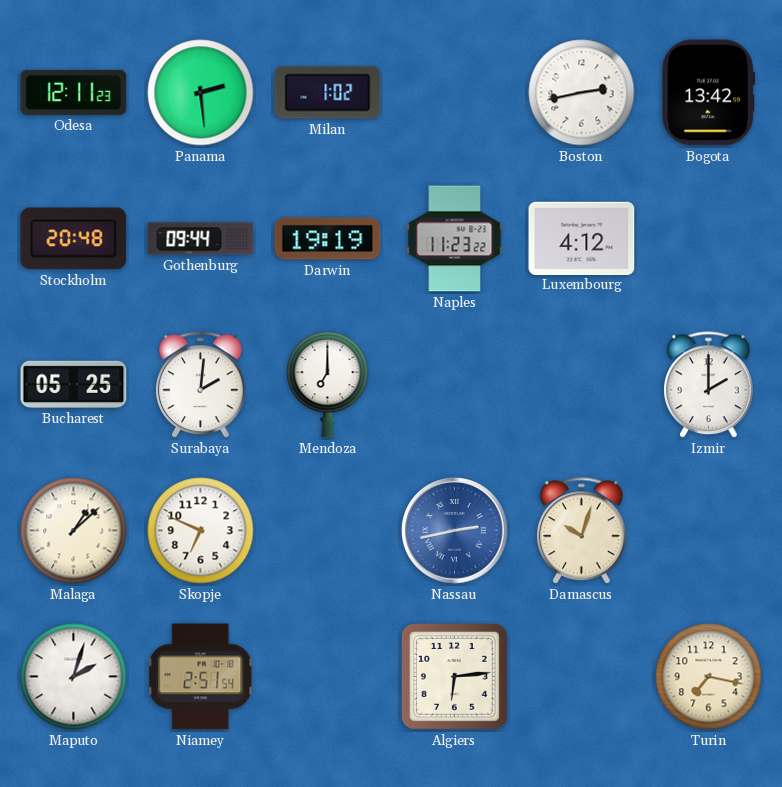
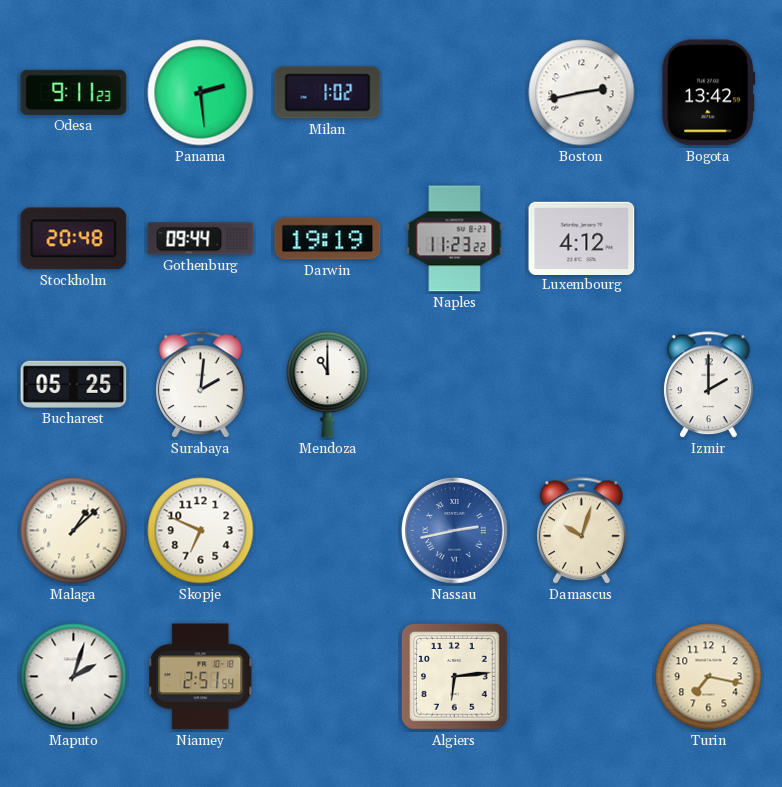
Odesa: 12:11 -> 9:11
Mendoza: 7:00 -> 11:00
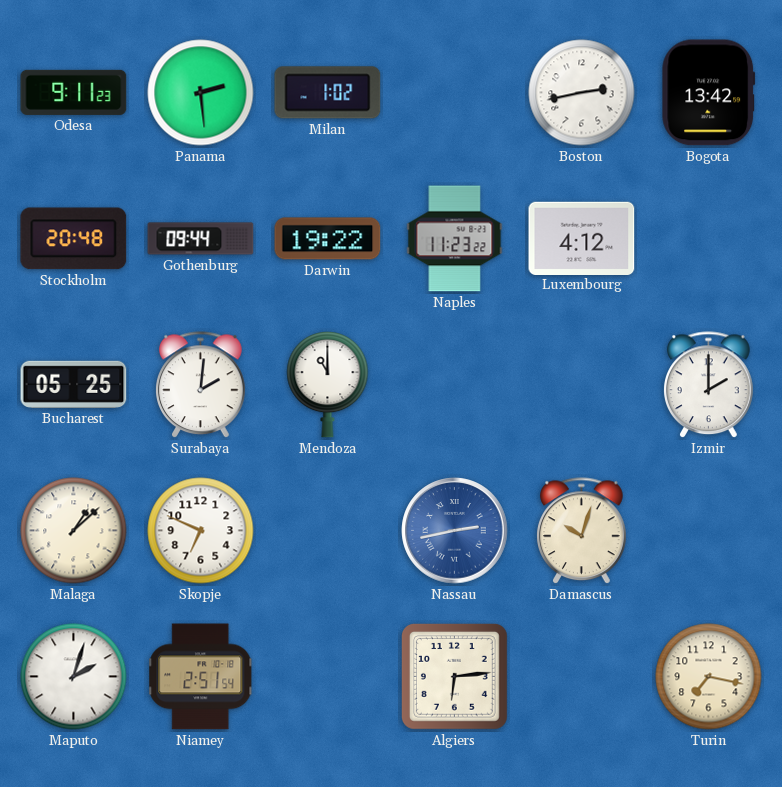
Darwin: 19:19 -> 19:22
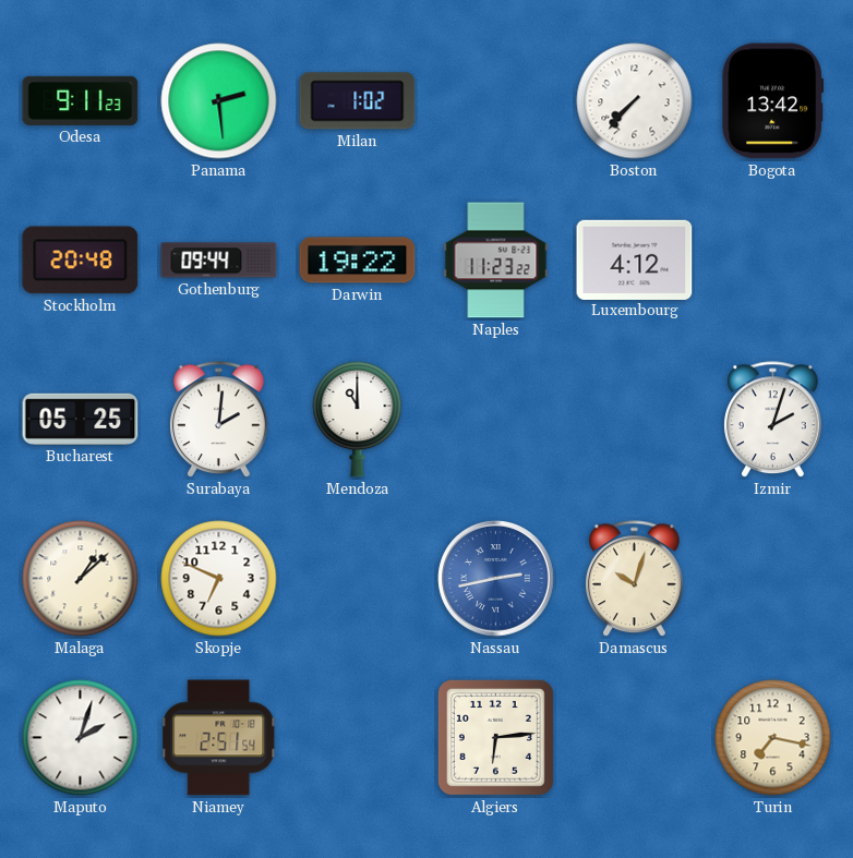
Boston: 2:43 -> 7:37
Izmir: 2:00 -> 2:03
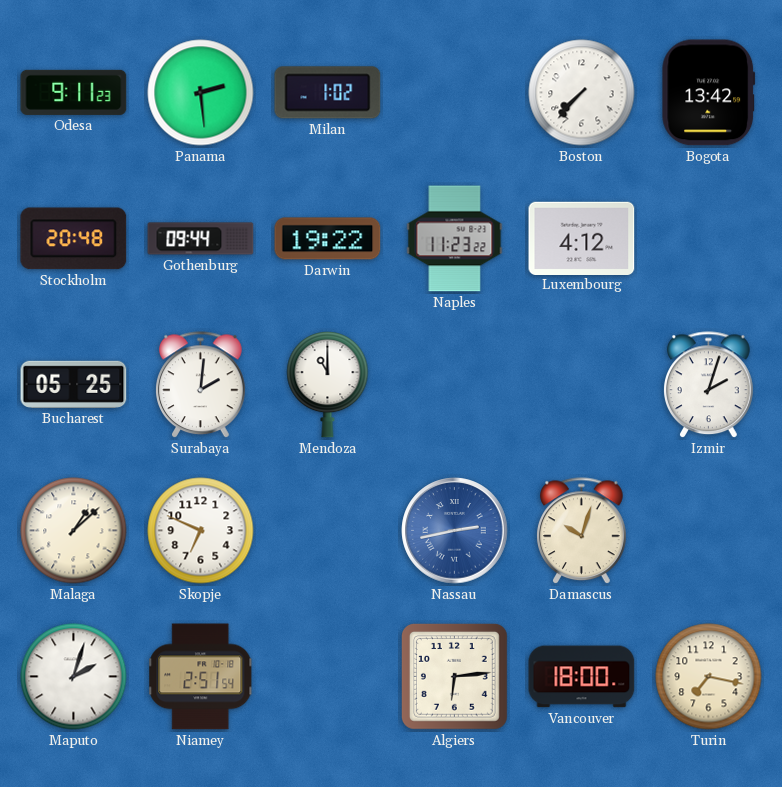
Vancouver: none -> 18:00
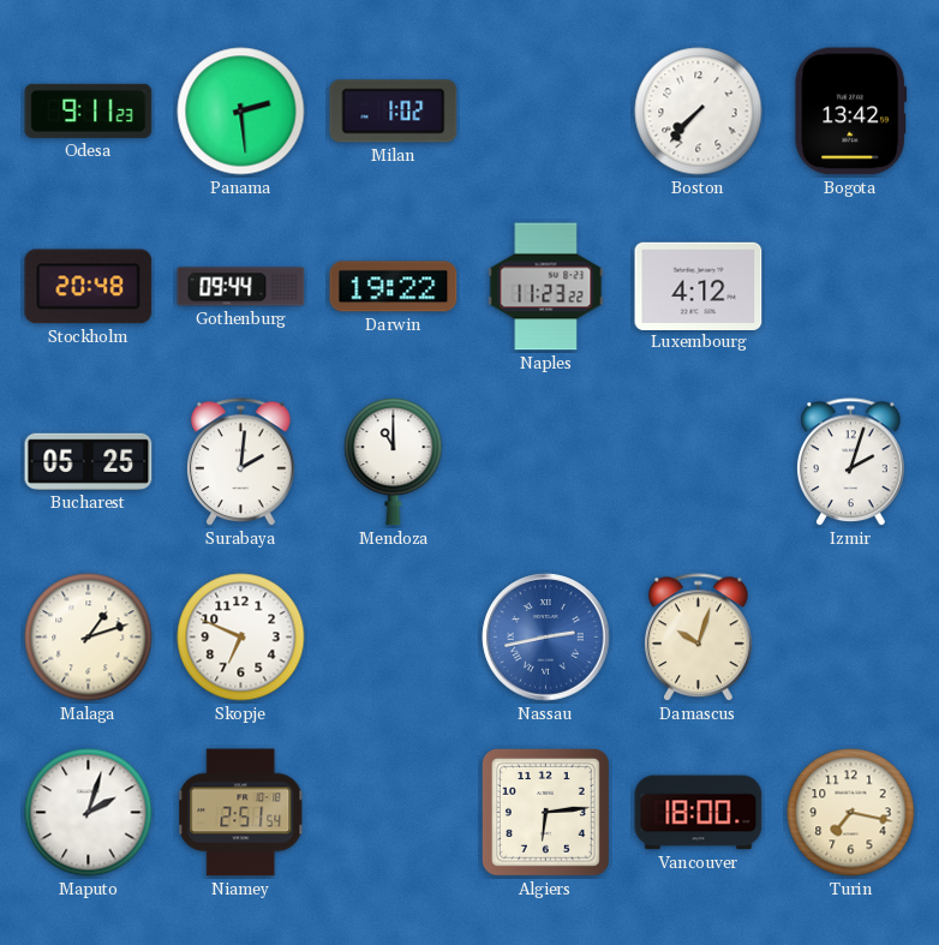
Malaga: 1:08 -> 1:12
